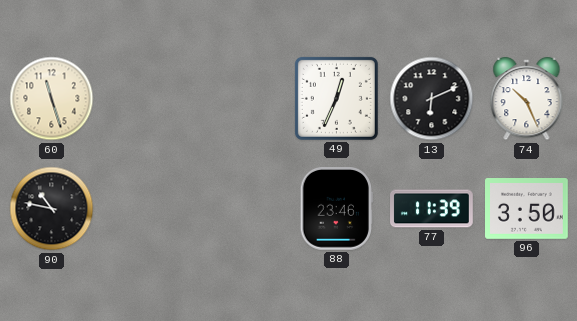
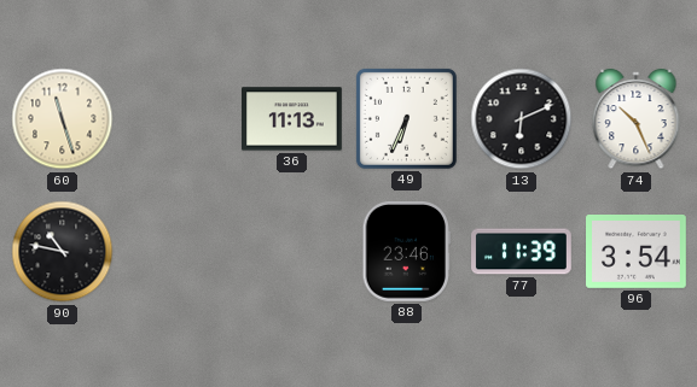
36: none -> 11:13
49: 12:34 -> 6:34
96: 3:50 -> 3:54
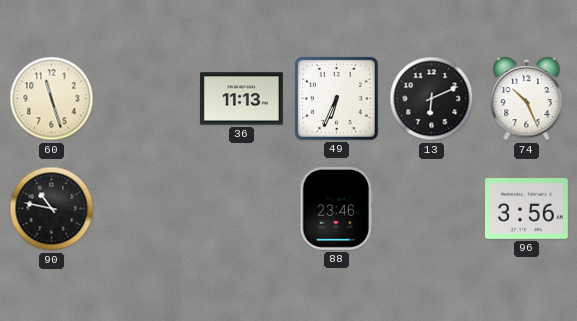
77: 11:39 -> none
96: 3:54 -> 3:56
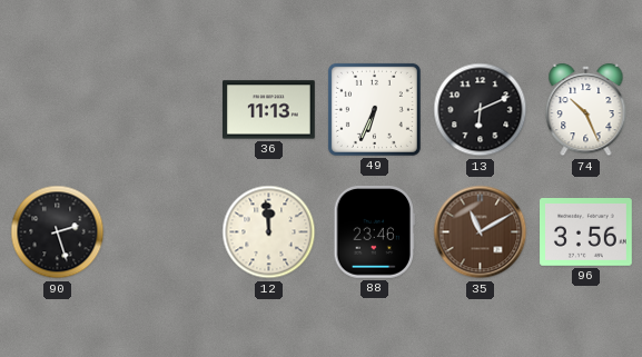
60: 11:27 -> none
90: 10:47 -> 2:27
12: none -> 11:59
35: none -> 11:10
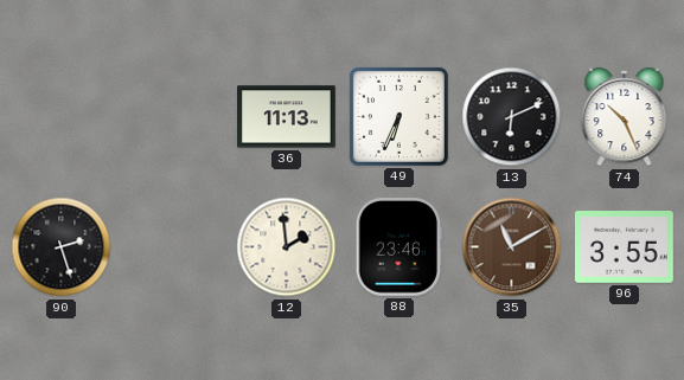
12: 11:59 -> 1:59
96: 3:56 -> 3:55
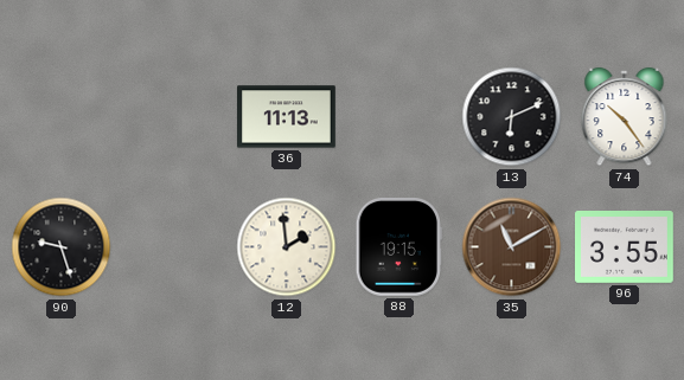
49: 6:34 -> none
74: 10:26 -> 10:24
90: 2:27 -> 9:27
88: 23:46 -> 19:15
